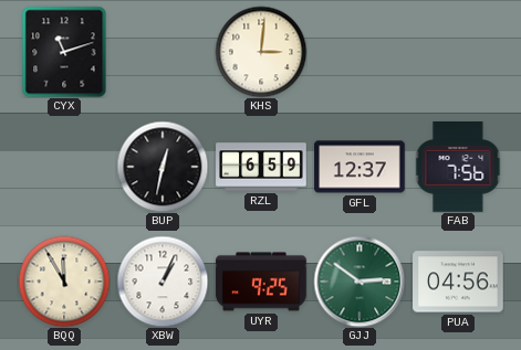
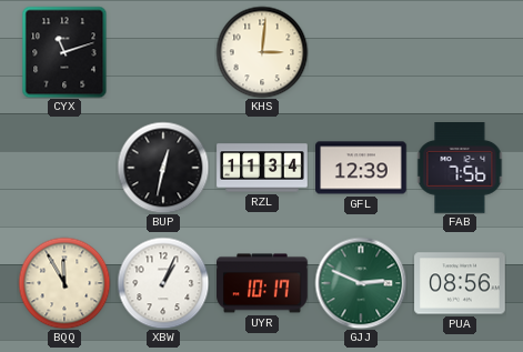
RZL: 6:59 -> 11:34
GFL: 12:37 -> 12:39
UYR: 9:25 -> 10:17
GJJ: 2:51 -> 2:49
PUA: 04:56 -> 08:56
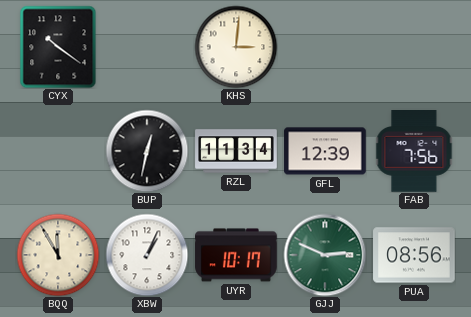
CYX: 11:12 -> 10:21
